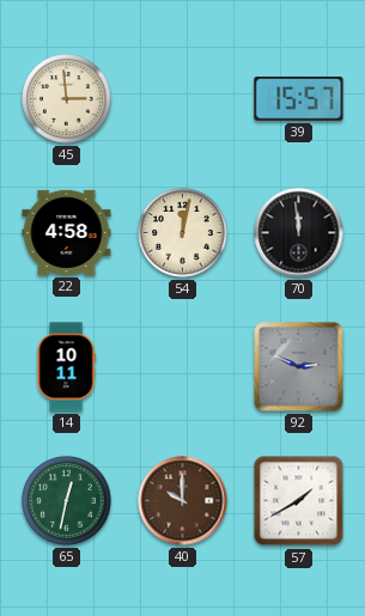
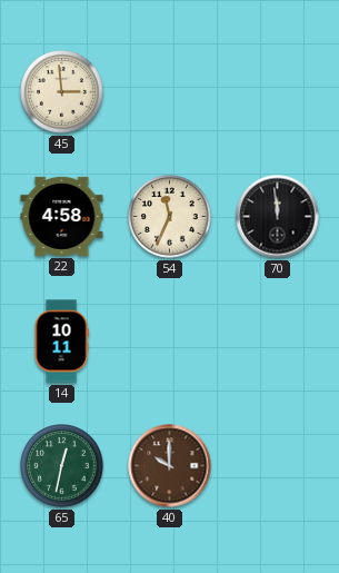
39: 15:57 -> none
54: 12:02 -> 11:34
92: 2:49 -> none
57: 1:40 -> none
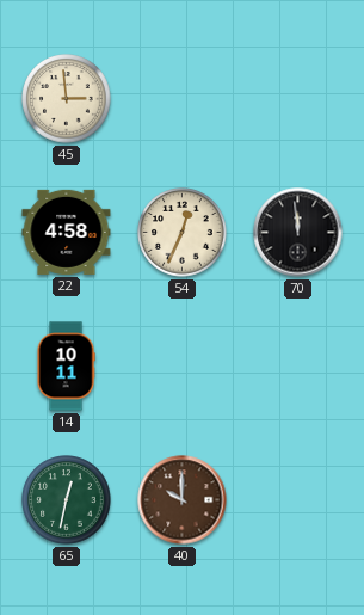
54: 11:34 -> 12:34
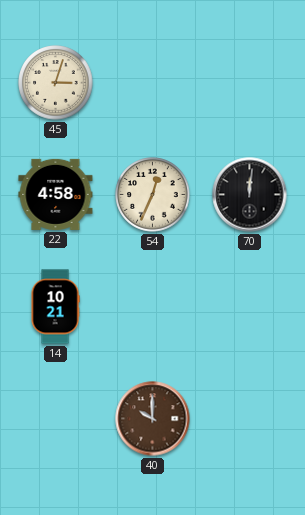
45: 2:59 -> 3:03
70: 11:59 -> 12:01
14: 10:11 -> 10:21
65: 12:32 -> none
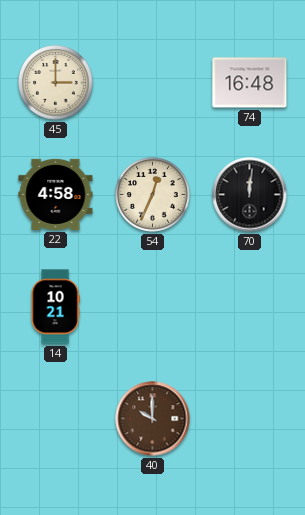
45: 3:03 -> 3:00
74: none -> 16:48
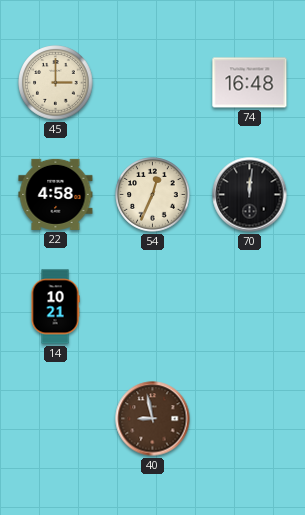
40: 10:00 -> 8:58
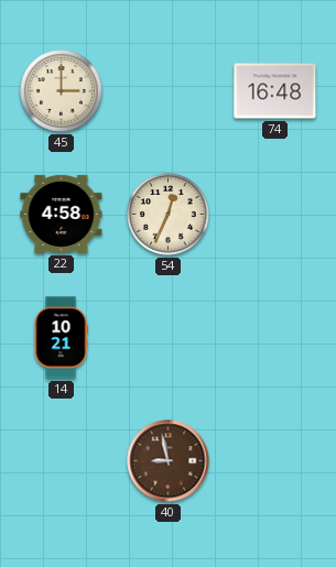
70: 12:01 -> none
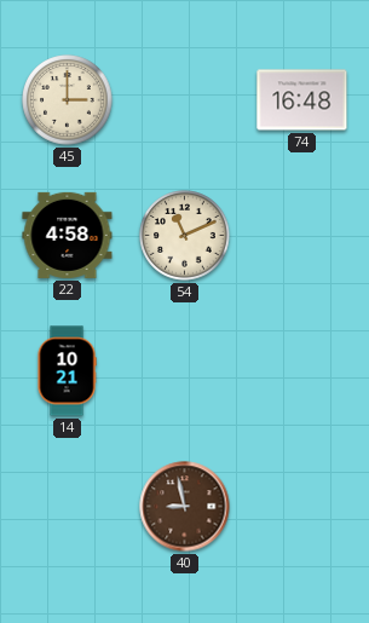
54: 12:34 -> 11:11
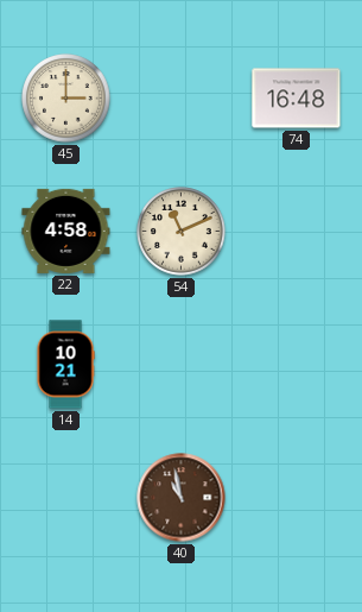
40: 8:58 -> 10:58
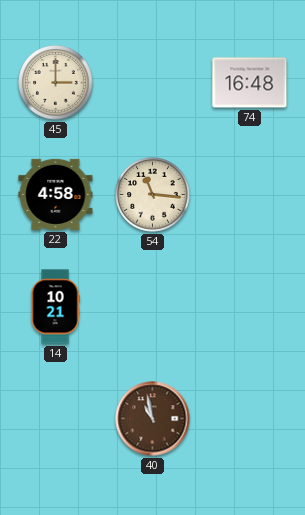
54: 11:11 -> 11:16
